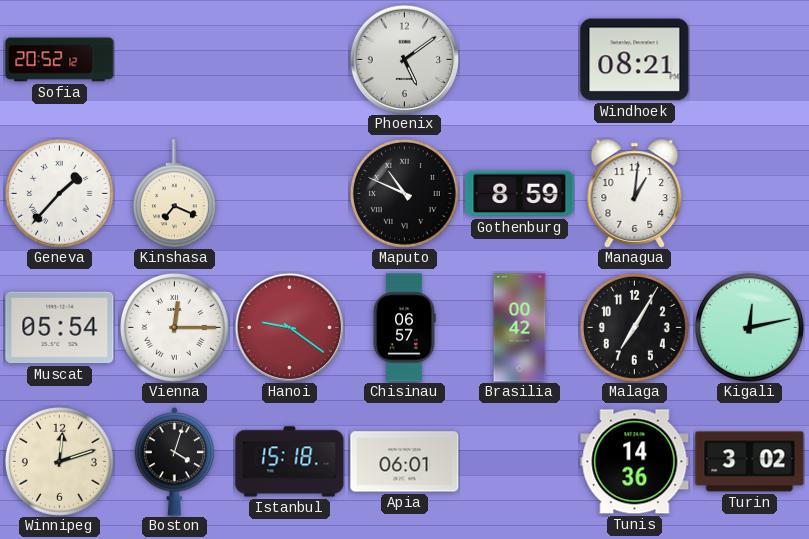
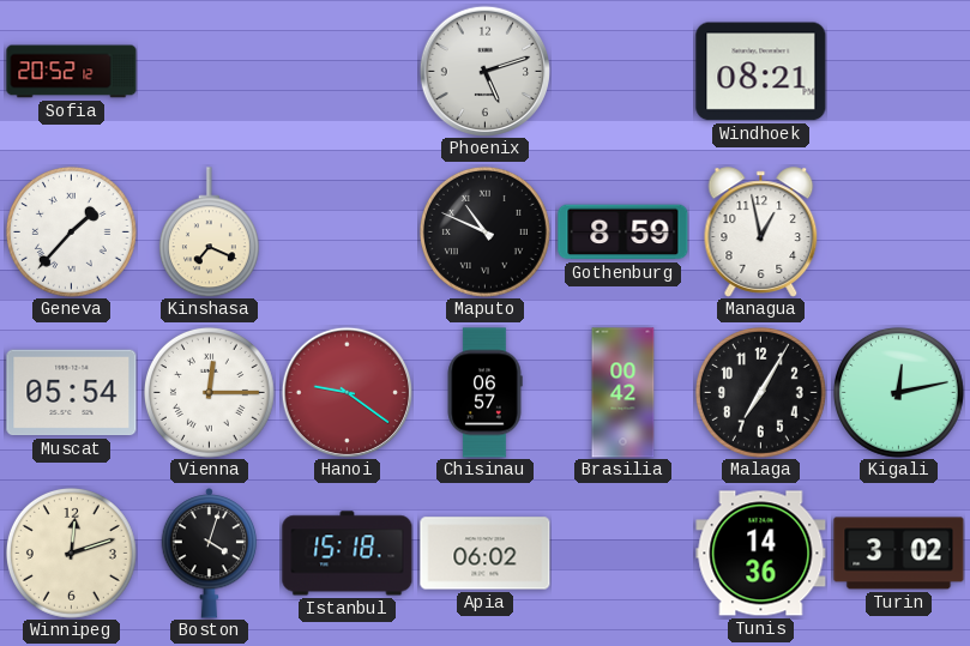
Phoenix: 5:09 -> 5:12
Managua: 1:01 -> 12:58
Apia: 06:01 -> 06:02
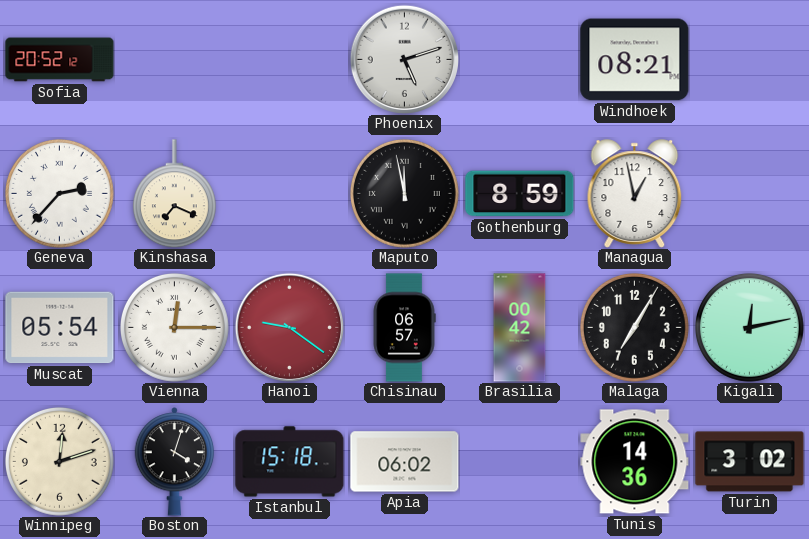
Geneva: 1:37 -> 2:37
Maputo: 10:49 -> 11:58
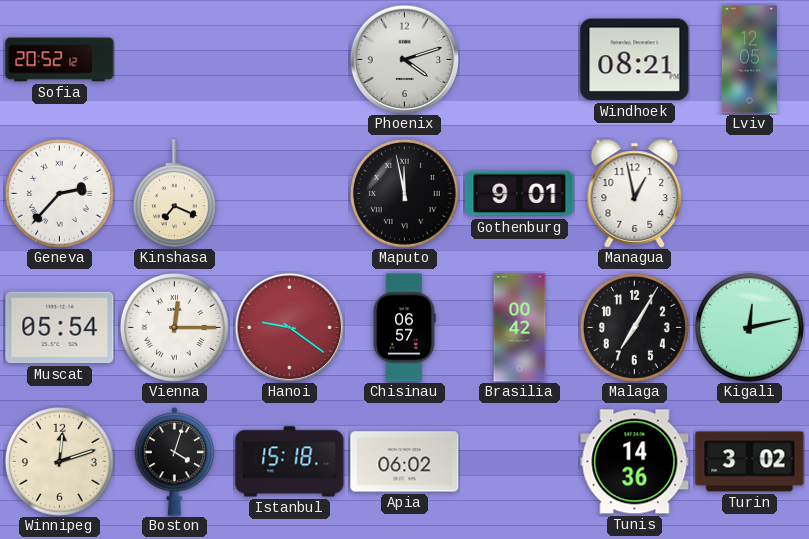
Phoenix: 5:12 -> 4:12
Lviv: none -> 12:05
Gothenburg: 8:59 -> 9:01
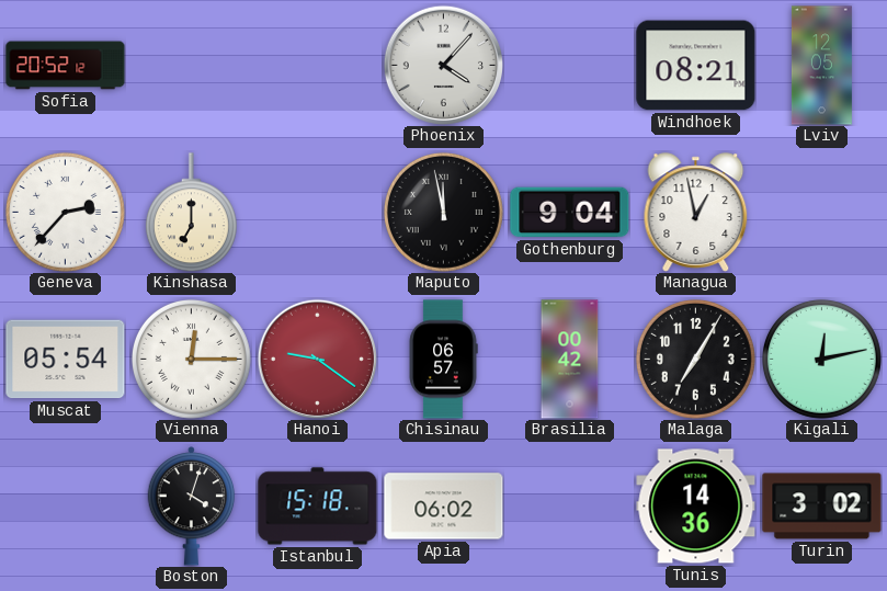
Phoenix: 4:12 -> 4:07
Kinshasa: 7:19 -> 7:00
Gothenburg: 9:01 -> 9:04
Winnipeg: 12:12 -> none
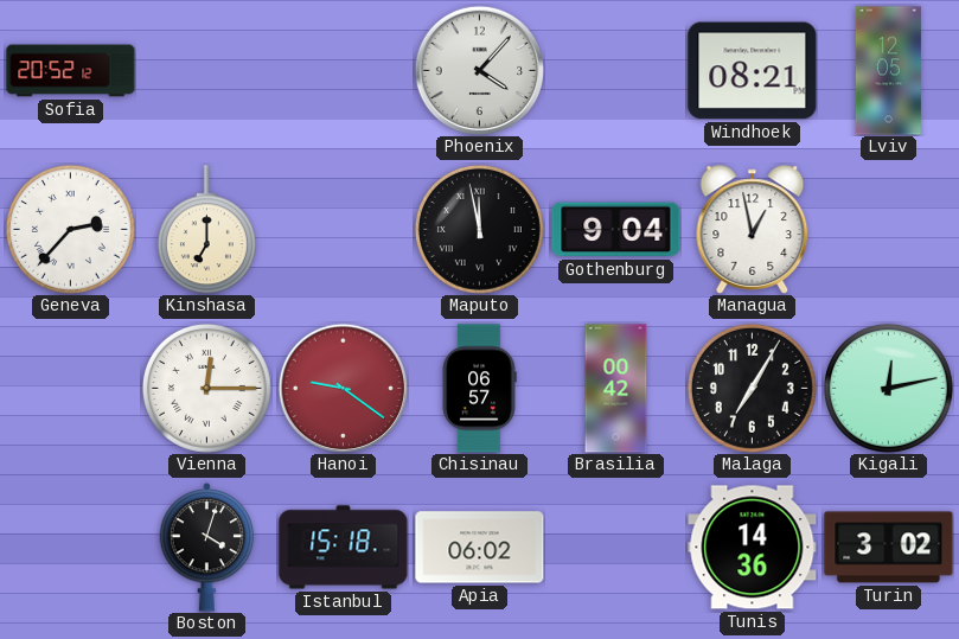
Muscat: 05:54 -> none
